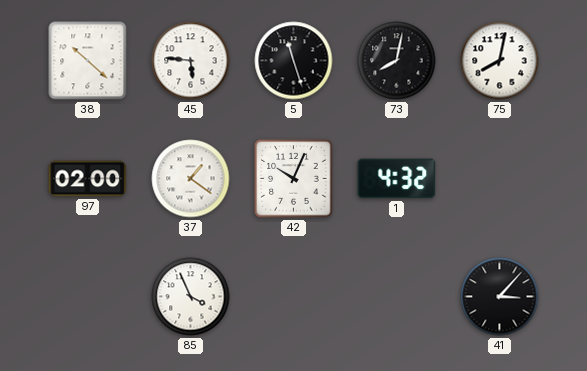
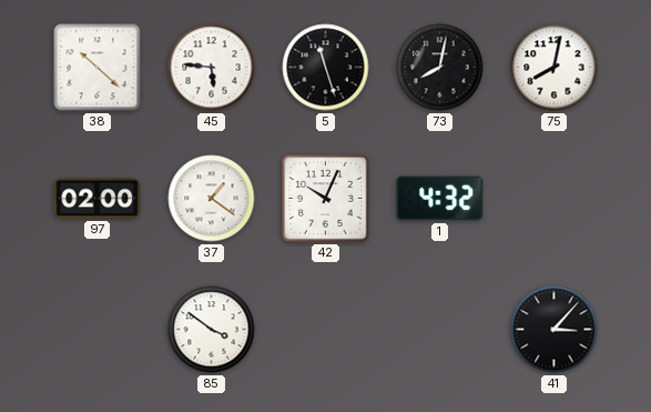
85: 3:56 -> 3:51
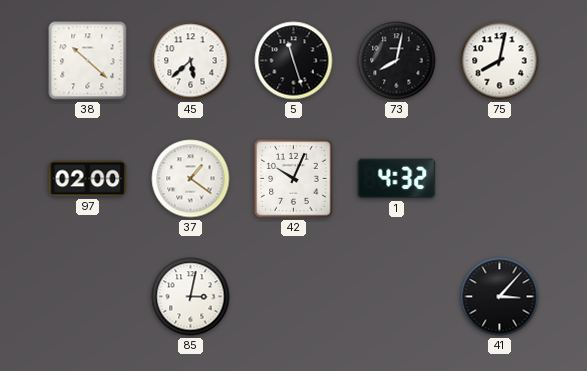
45: 5:46 -> 5:38
85: 3:51 -> 3:02
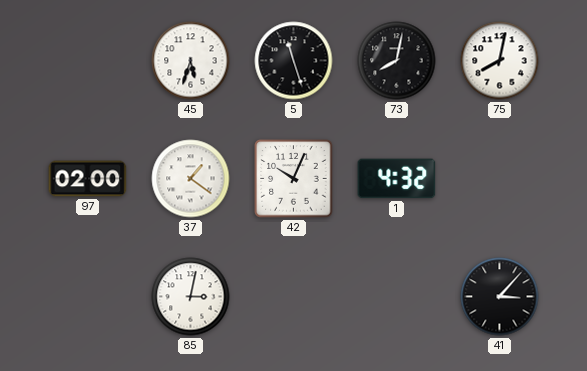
38: 10:22 -> none
45: 5:38 -> 5:33
